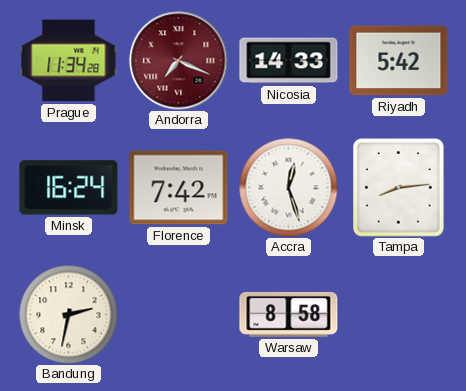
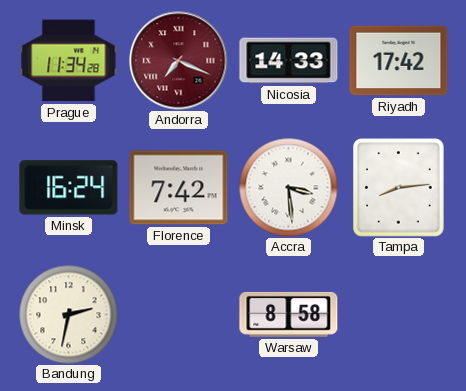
Riyadh: 5:42 -> 17:42
Accra: 12:27 -> 3:29
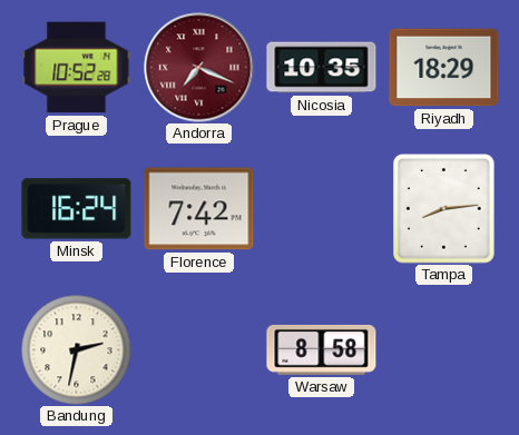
Prague: 11:34 -> 10:52
Nicosia: 14:33 -> 10:35
Riyadh: 17:42 -> 18:29
Accra: 3:29 -> none
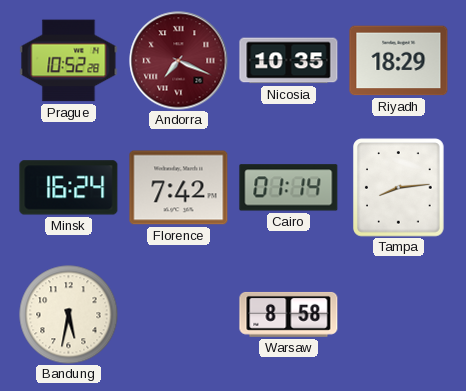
Cairo: none -> 01:14
Bandung: 2:32 -> 5:32
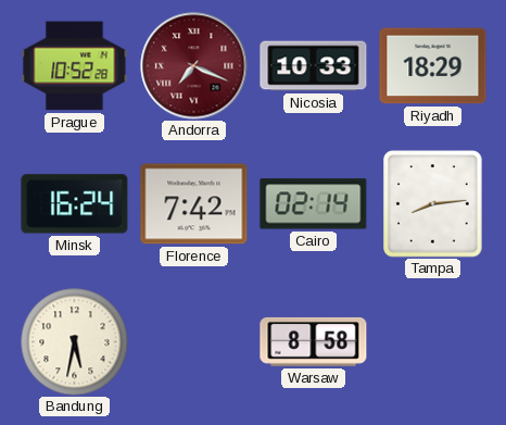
Nicosia: 10:35 -> 10:33
Cairo: 01:14 -> 02:14
